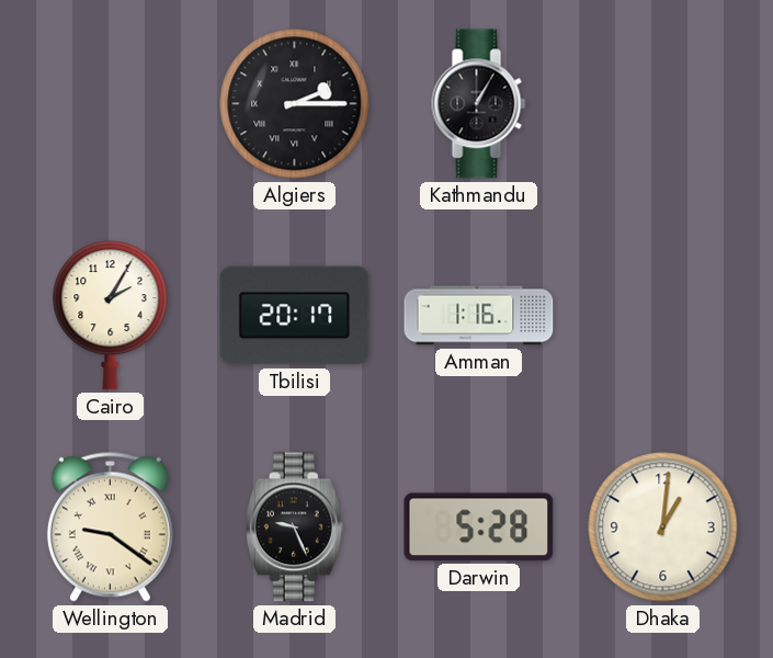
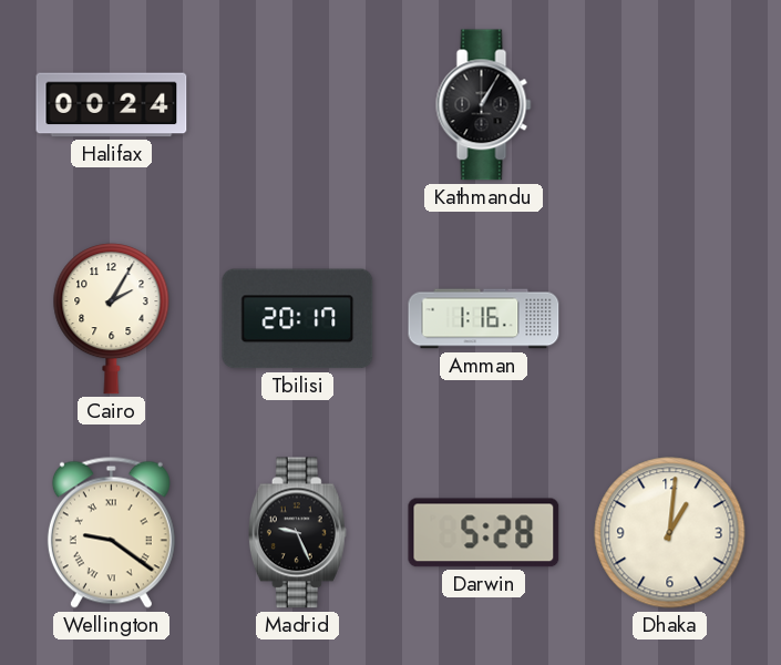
Halifax: none -> 00:24
Algiers: 2:15 -> none
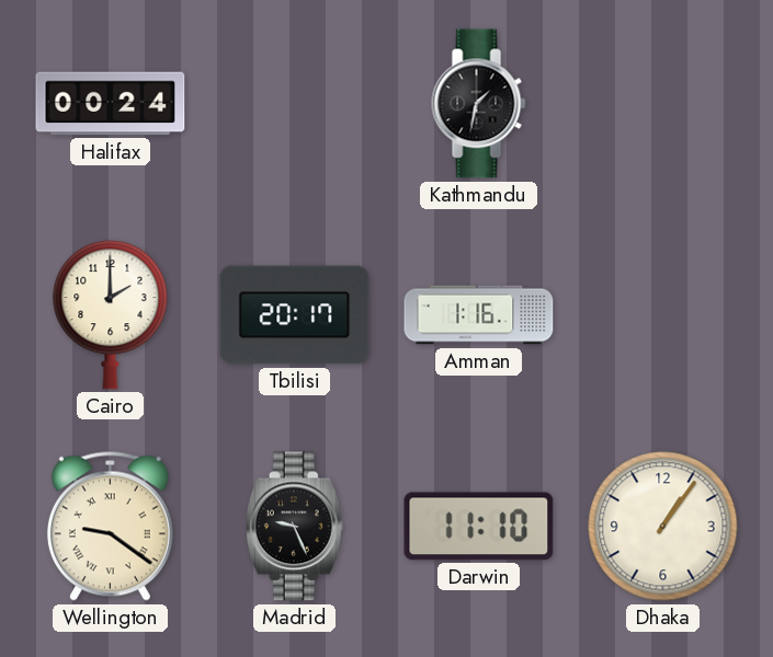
Kathmandu: 1:05 -> 1:32
Cairo: 2:05 -> 2:00
Darwin: 5:28 -> 11:10
Dhaka: 1:01 -> 1:06
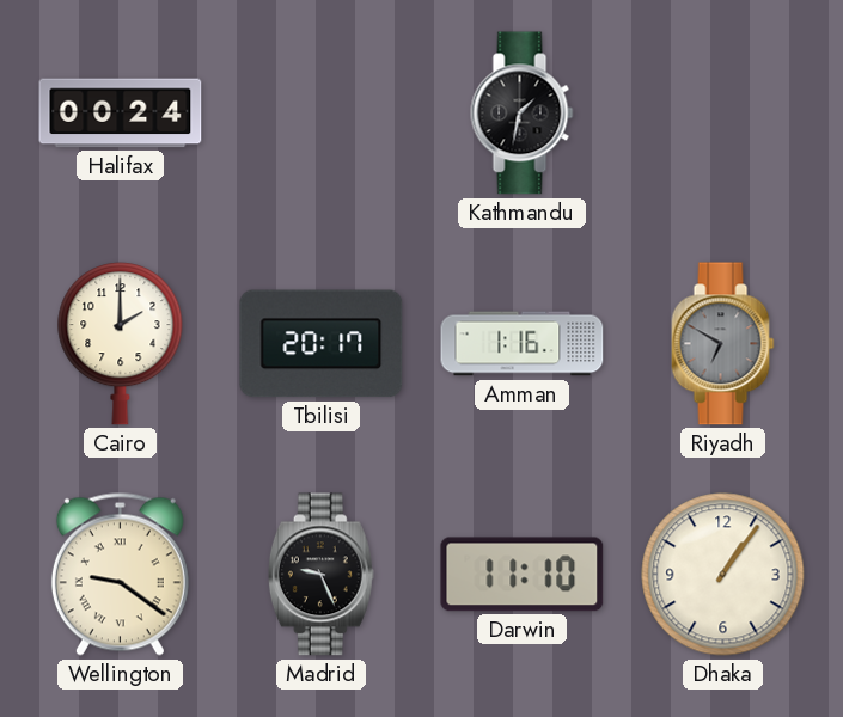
Riyadh: none -> 6:50
